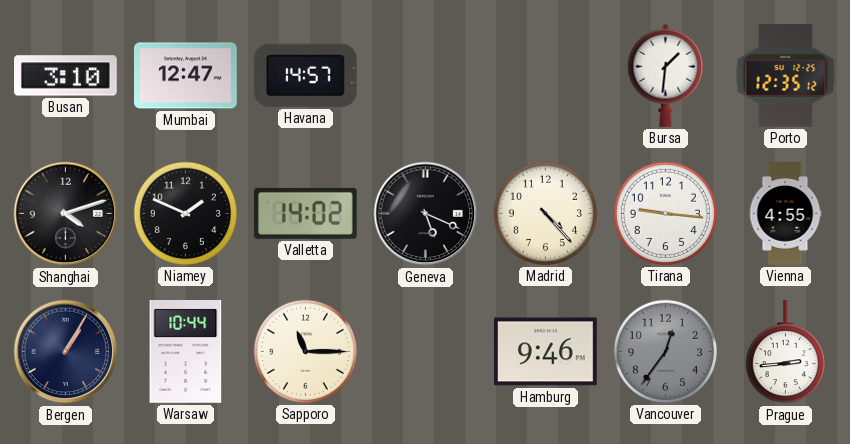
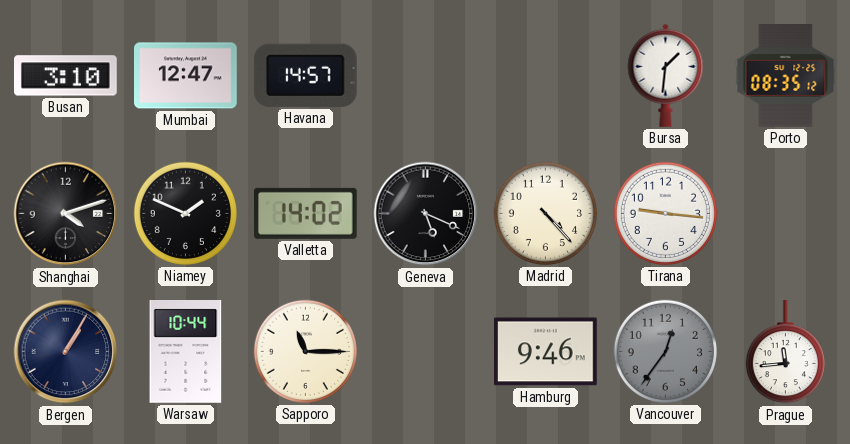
Porto: 12:35 -> 08:35
Vienna: 4:55 -> none
Prague: 2:44 -> 11:44
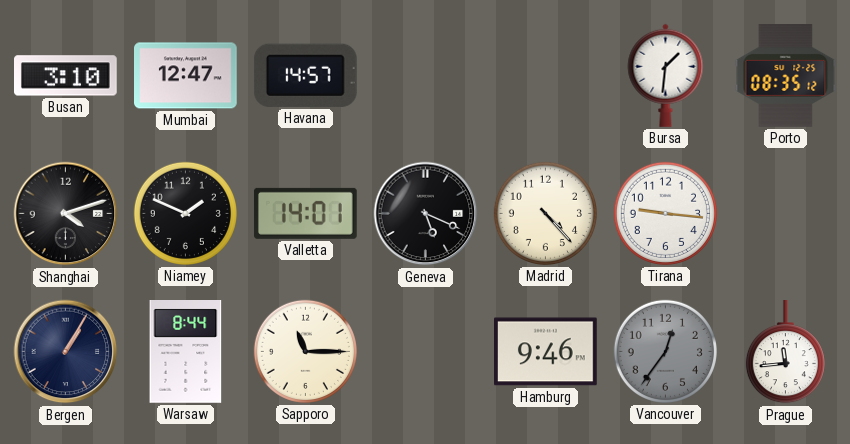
Valletta: 14:02 -> 14:01
Warsaw: 10:44 -> 8:44
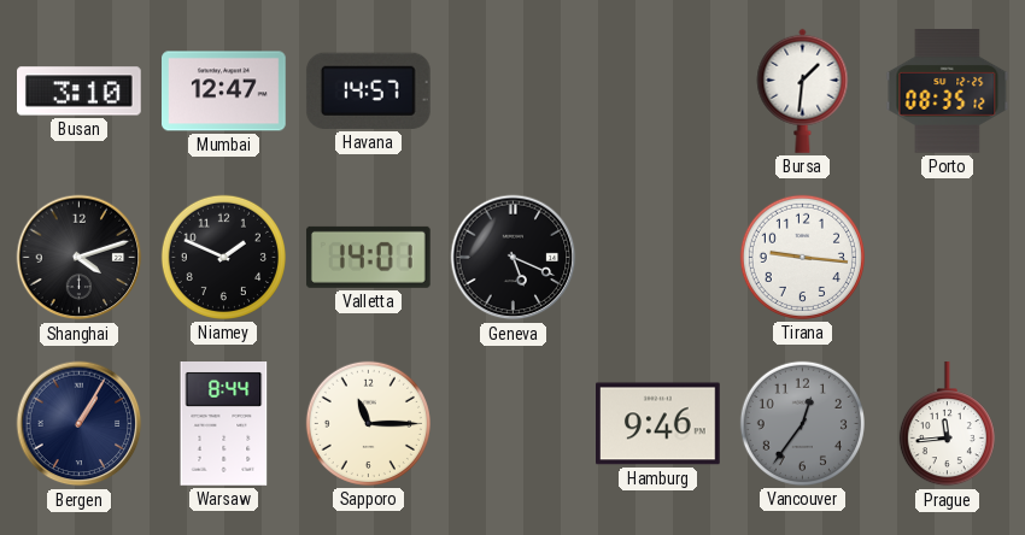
Madrid: 4:23 -> none
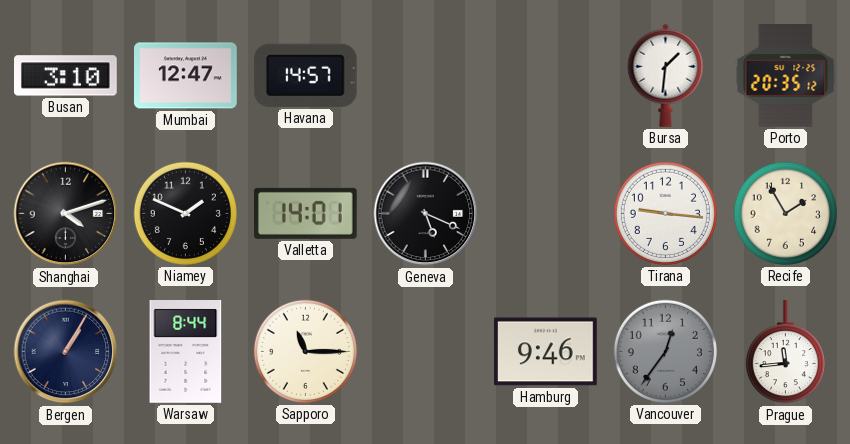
Porto: 08:35 -> 20:35
Recife: none -> 1:55
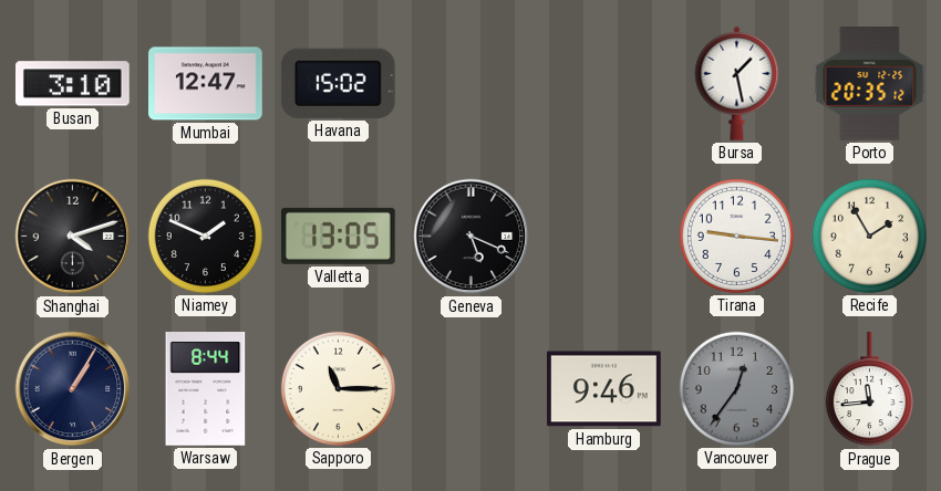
Havana: 14:57 -> 15:02
Bursa: 1:31 -> 1:28
Valletta: 14:01 -> 13:05
